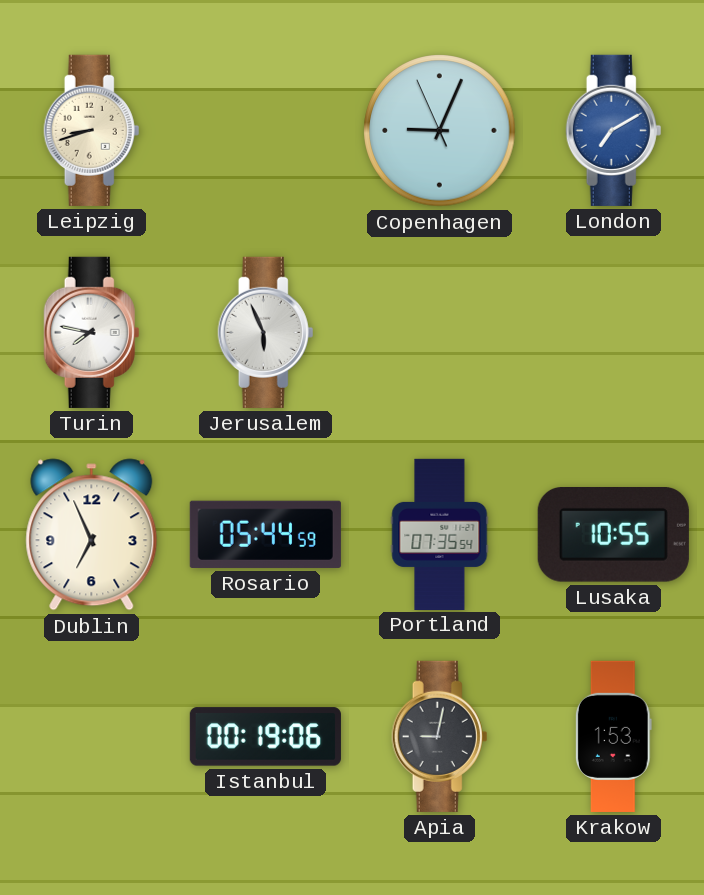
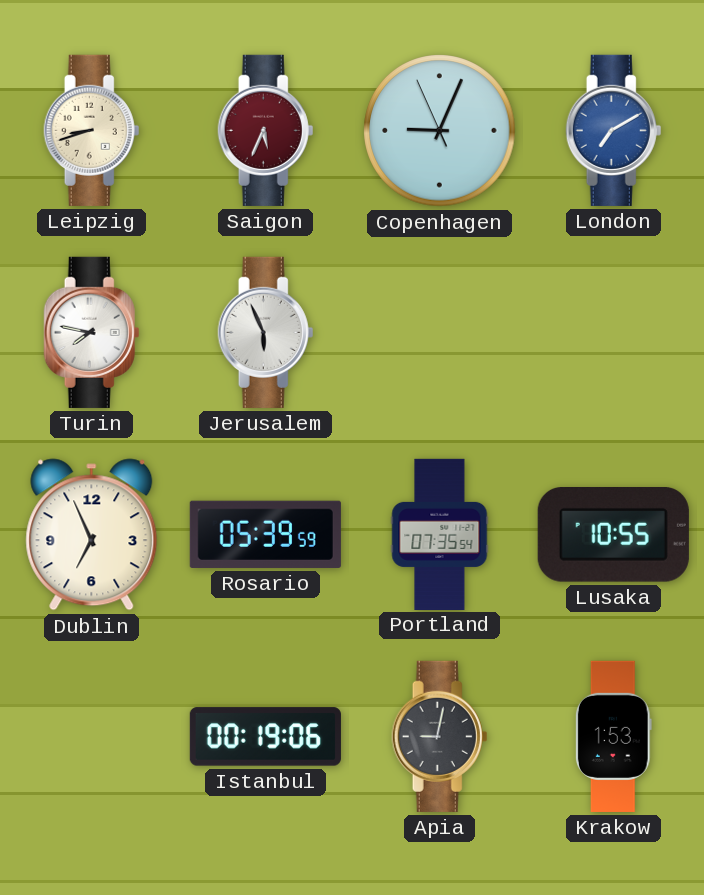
Saigon: none -> 5:34
Rosario: 05:44 -> 05:39
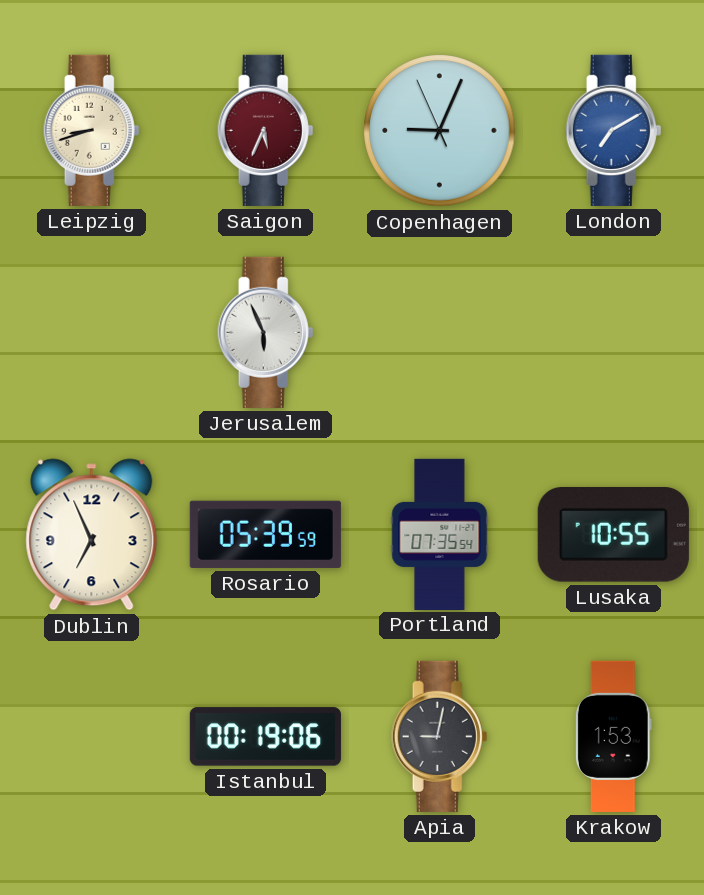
Turin: 7:47 -> none
